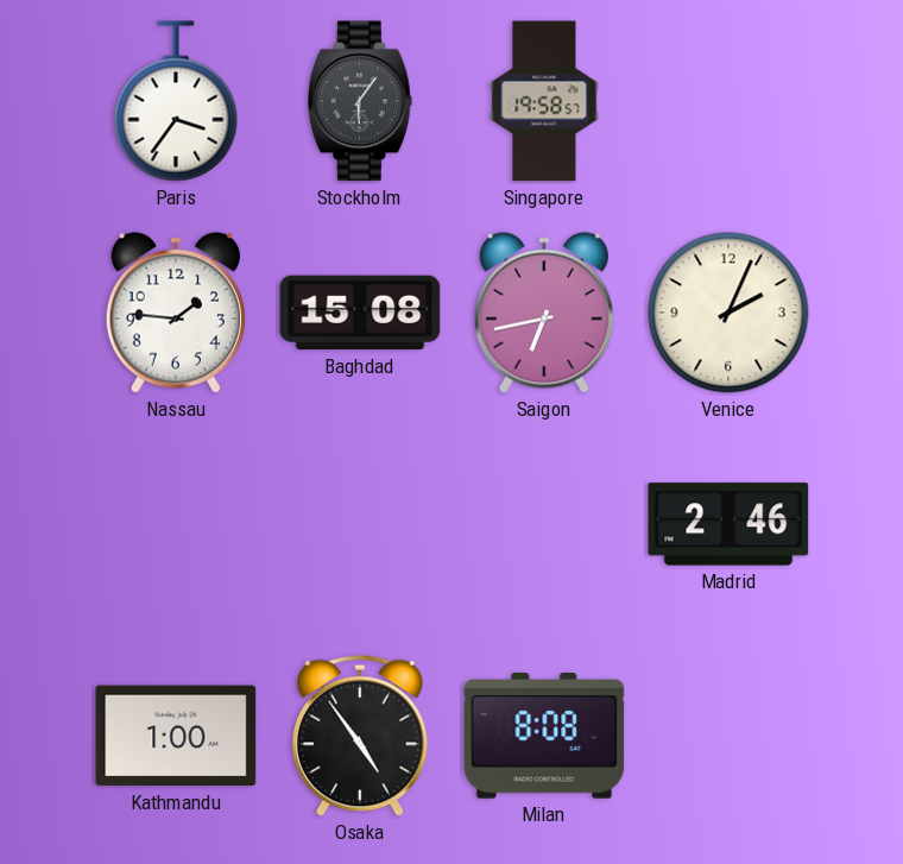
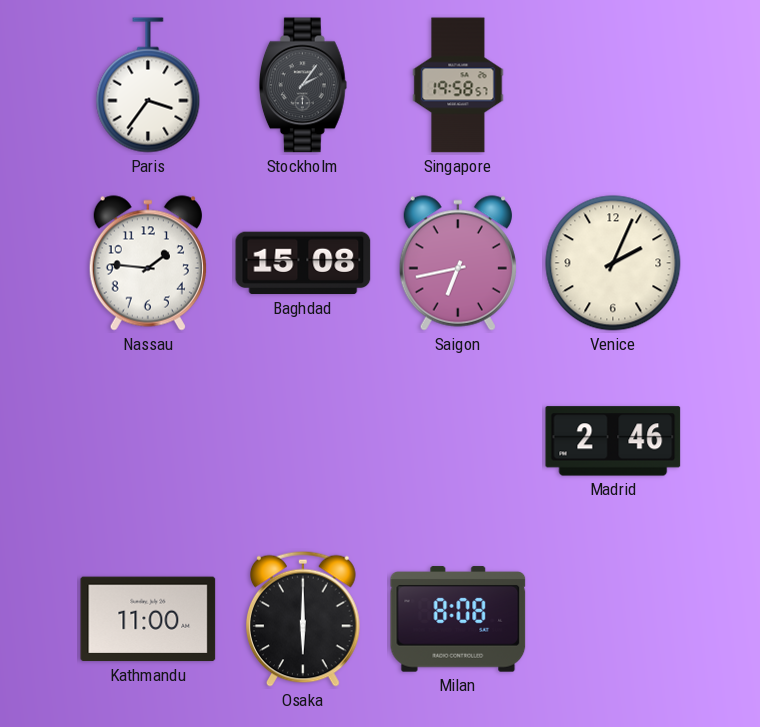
Stockholm: 6:06 -> 2:06
Kathmandu: 1:00 -> 11:00
Osaka: 4:54 -> 6:00
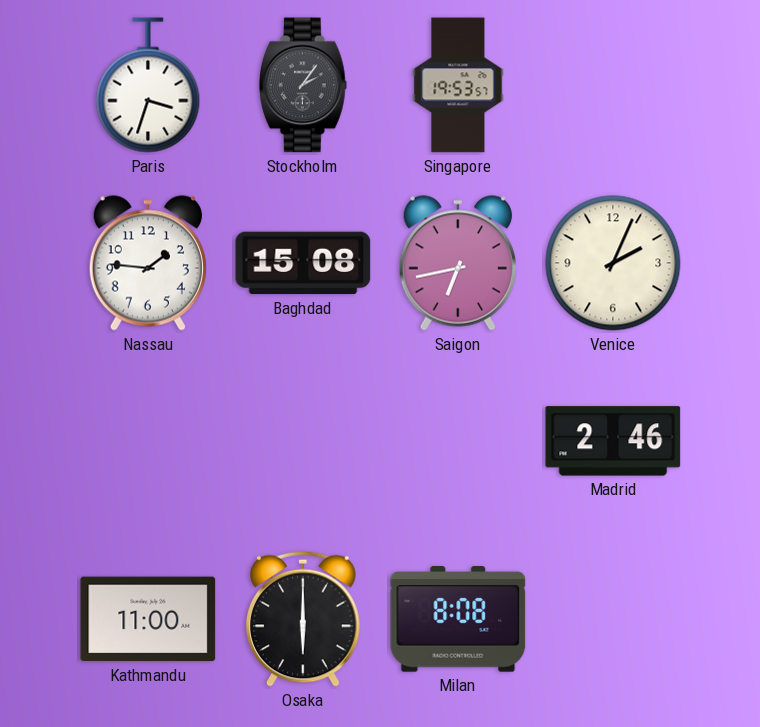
Paris: 3:36 -> 3:33
Singapore: 19:58 -> 19:53
